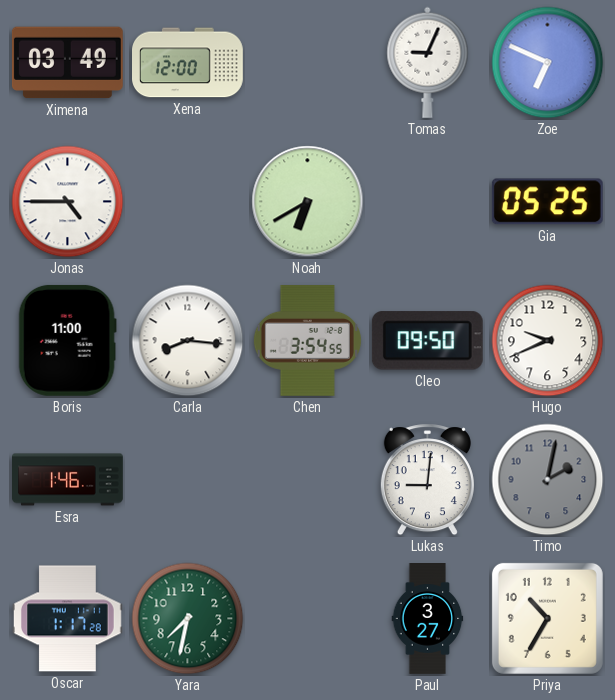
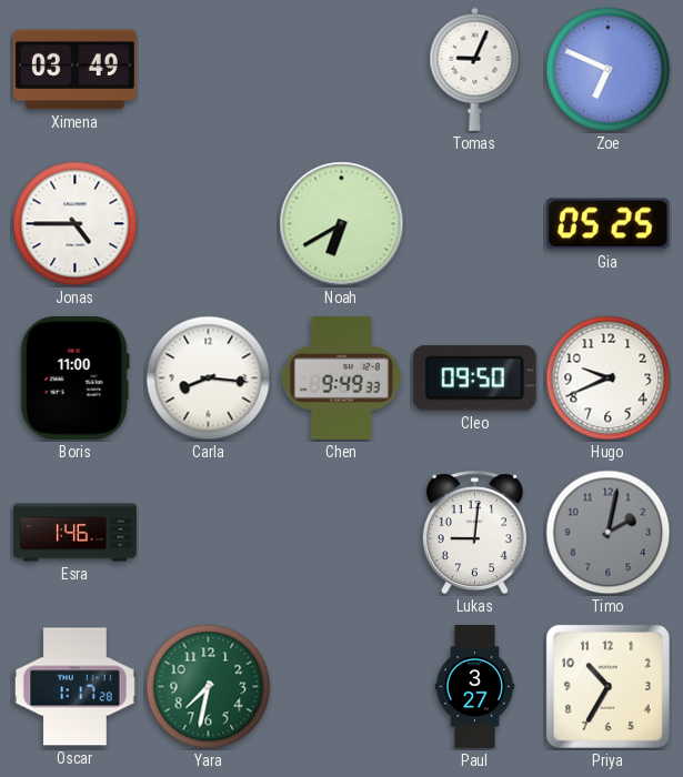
Xena: 12:00 -> none
Chen: 3:54 -> 9:49
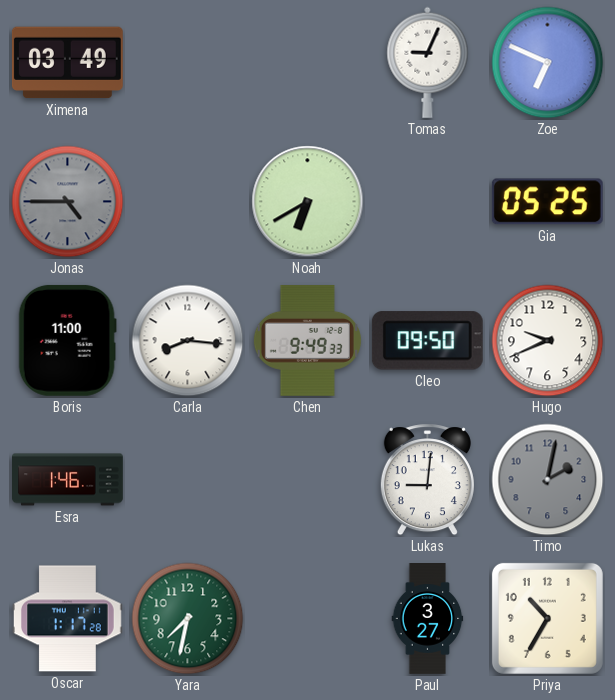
Jonas dial: white -> grey
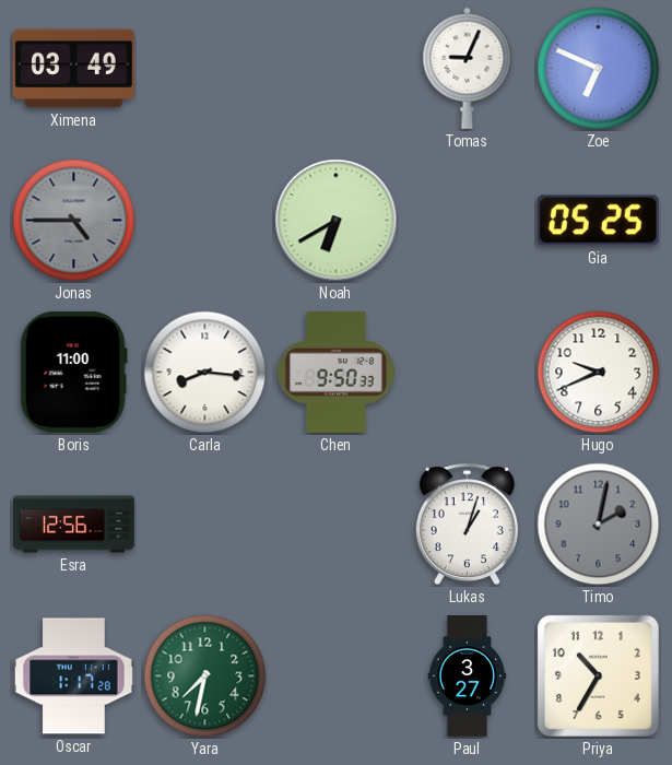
Chen: 9:49 -> 9:50
Cleo: 09:50 -> none
Esra: 1:46 -> 12:56
Lukas: 9:01 -> 1:03
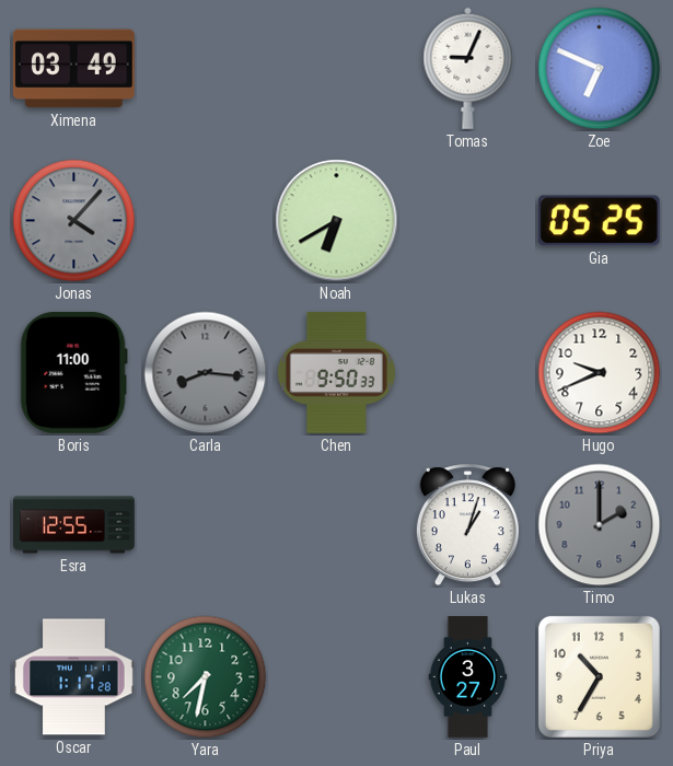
Jonas: 4:45 -> 4:07
Carla dial: white -> grey
Esra: 12:56 -> 12:55
Timo: 2:02 -> 2:00
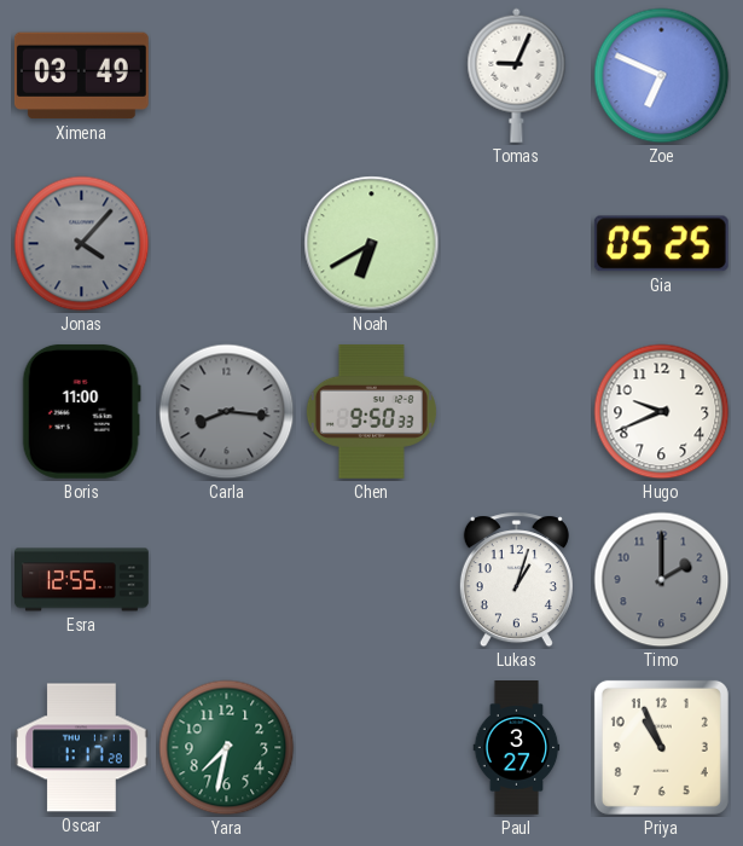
Priya: 10:35 -> 10:56
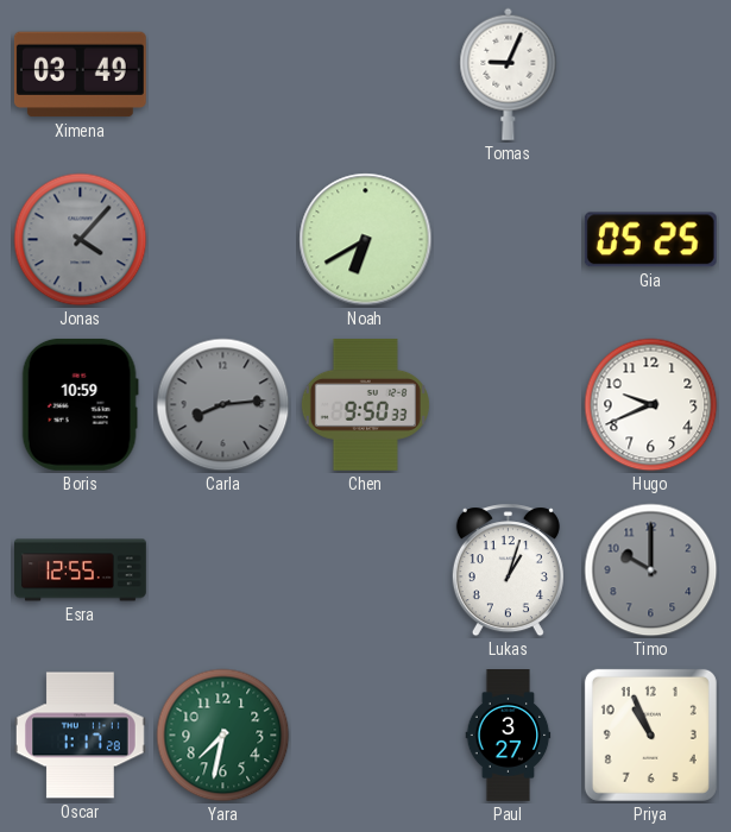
Zoe: 6:49 -> none
Boris: 11:00 -> 10:59
Carla: 8:16 -> 8:14
Timo: 2:00 -> 10:00
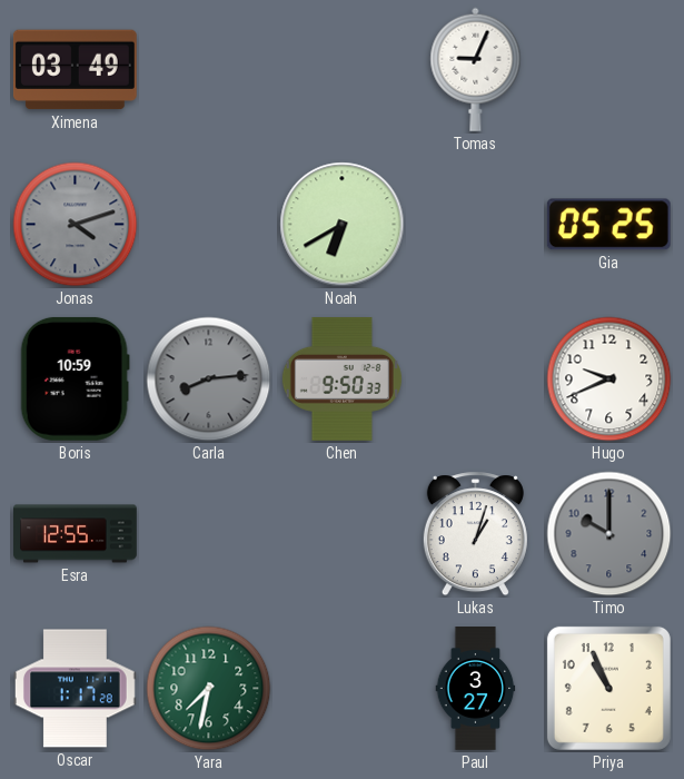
Jonas: 4:07 -> 4:12
